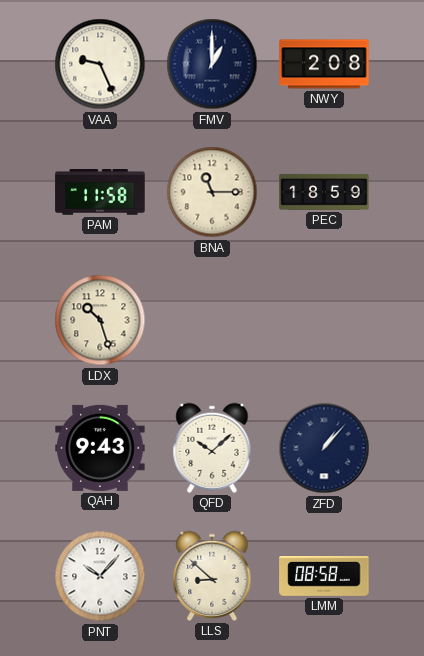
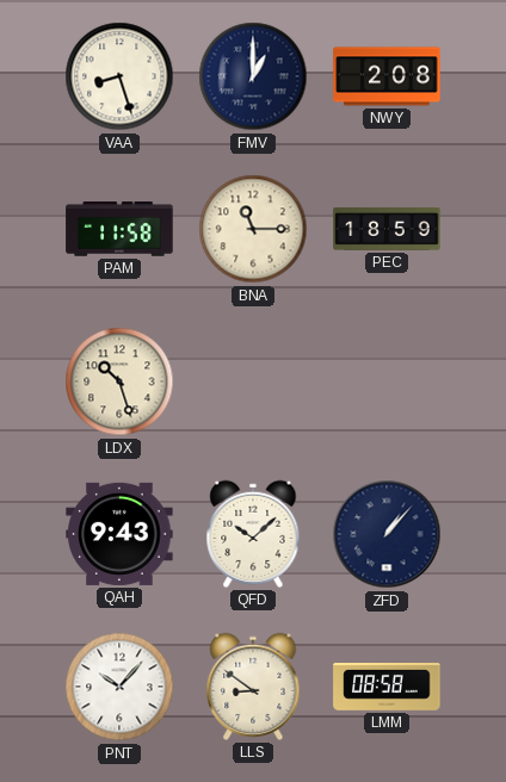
VAA: 9:26 -> 8:27
LLS: 8:52 -> 8:51
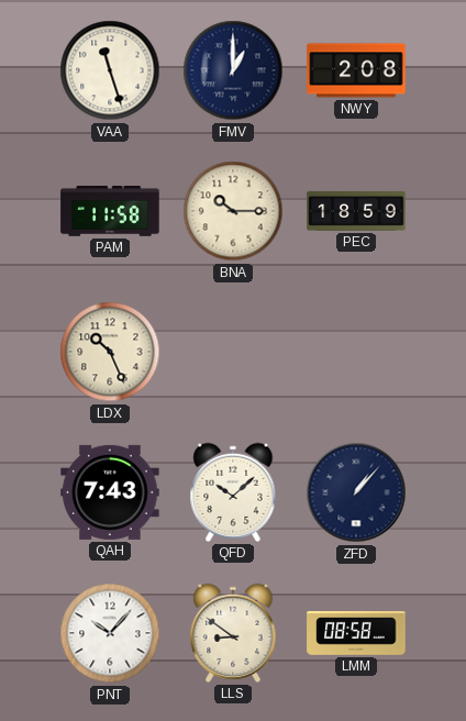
VAA: 8:27 -> 11:27
BNA: 11:15 -> 10:15
LDX: 10:27 -> 10:26
QAH: 9:43 -> 7:43
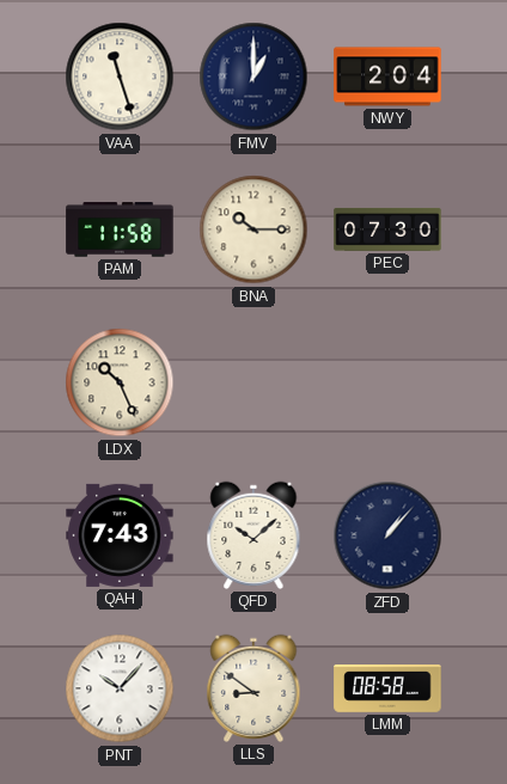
NWY: 2:08 -> 2:04
PEC: 18:59 -> 07:30
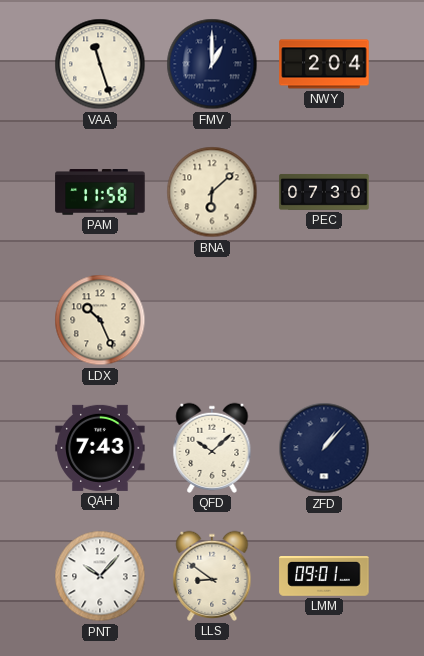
BNA: 10:15 -> 6:08
LMM: 08:58 -> 09:01
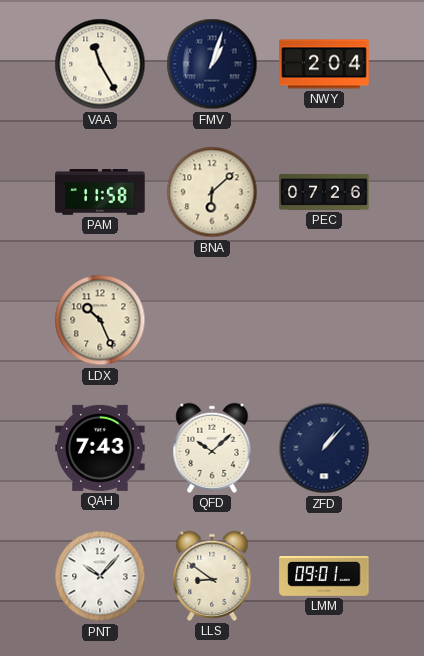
VAA: 11:27 -> 11:25
FMV: 1:00 -> 1:03
PEC: 07:30 -> 07:26
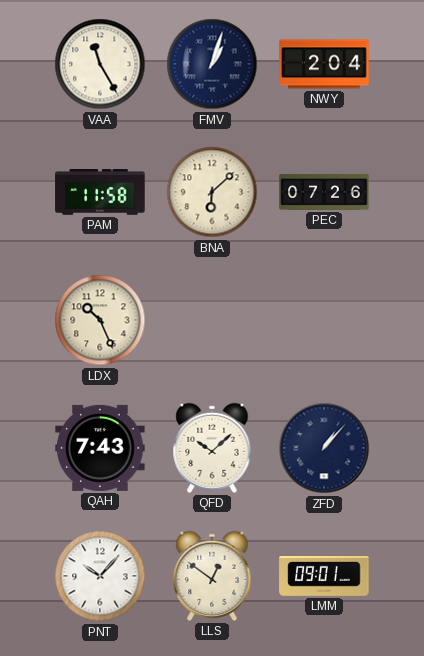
LLS: 8:51 -> 12:51
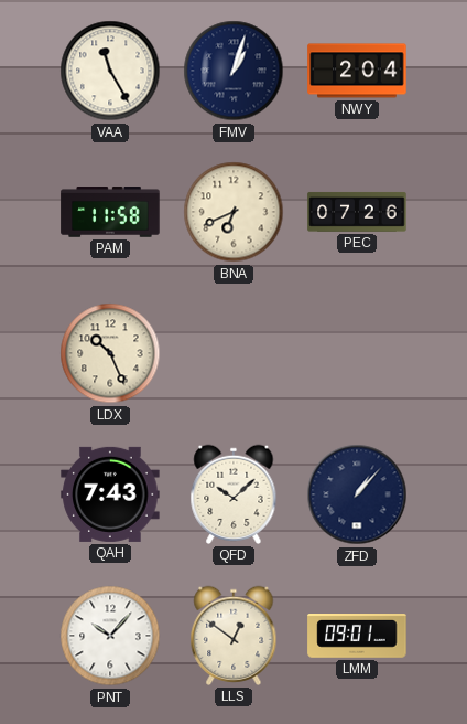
BNA: 6:08 -> 6:41
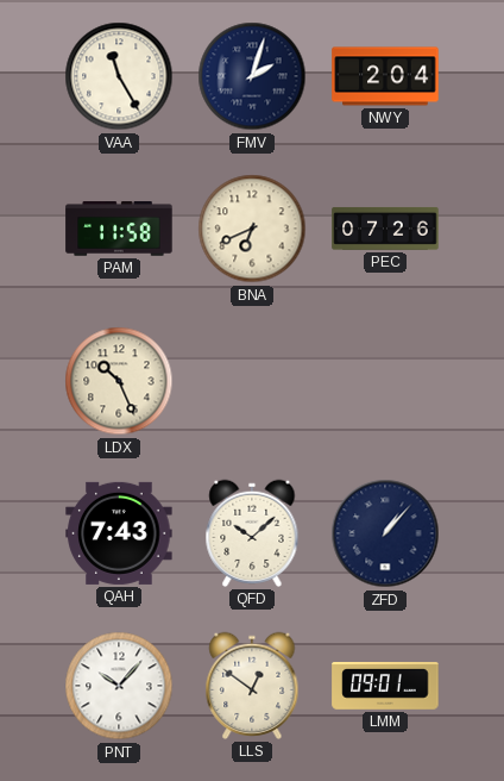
FMV: 1:03 -> 2:03
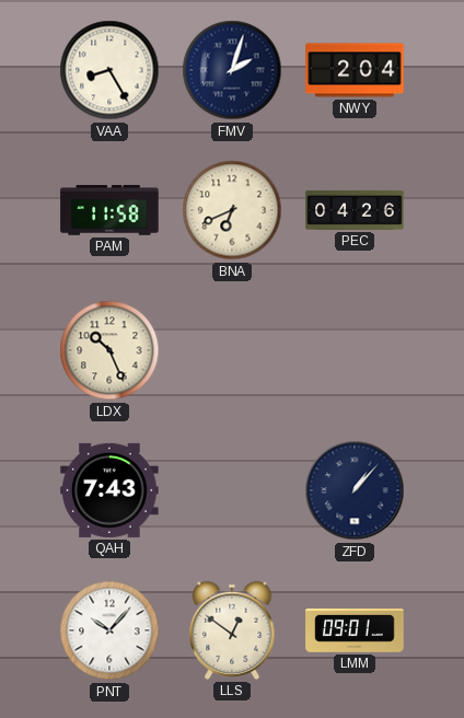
VAA: 11:25 -> 8:25
PEC: 07:26 -> 04:26
QFD: 10:08 -> none
